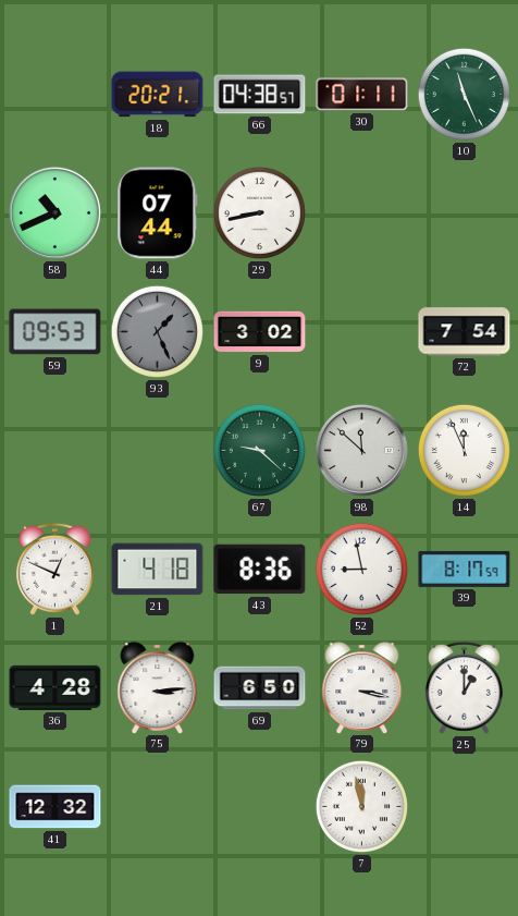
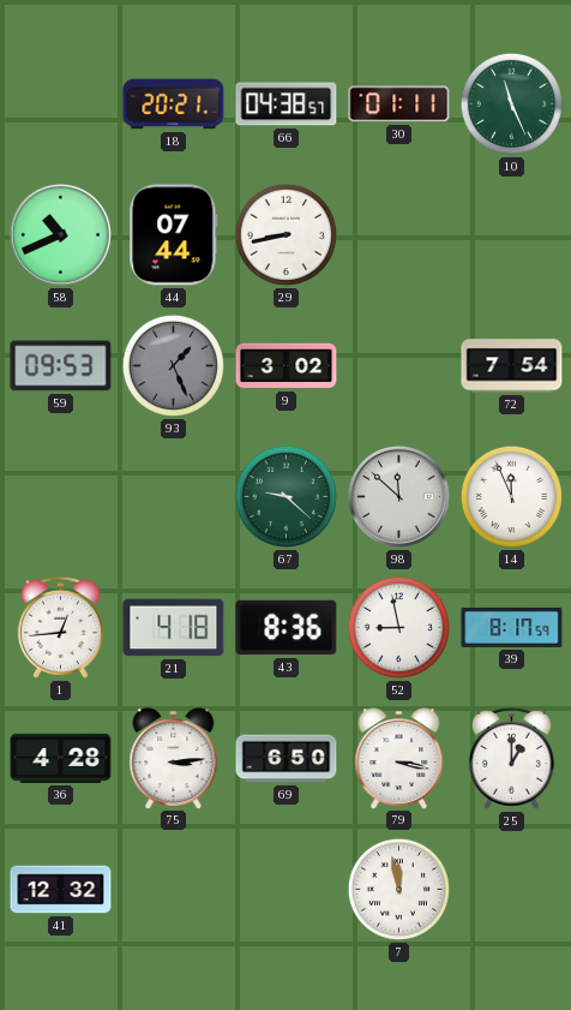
1: 12:49 -> 12:44
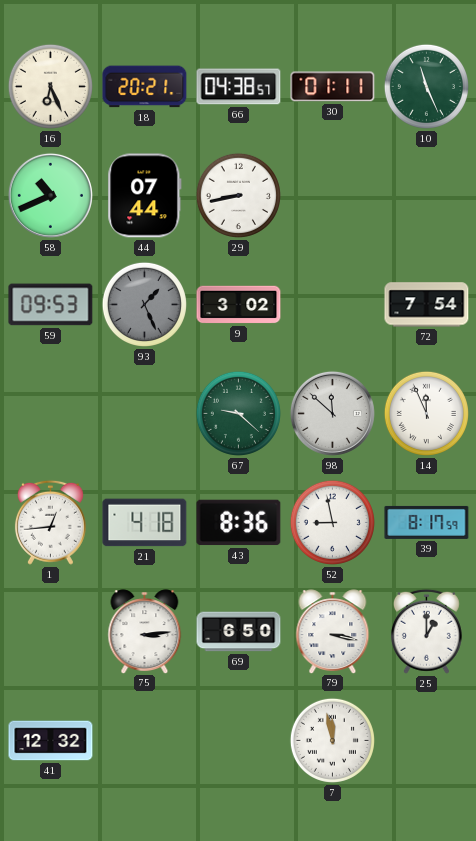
16: none -> 6:26
36: 4:28 -> none
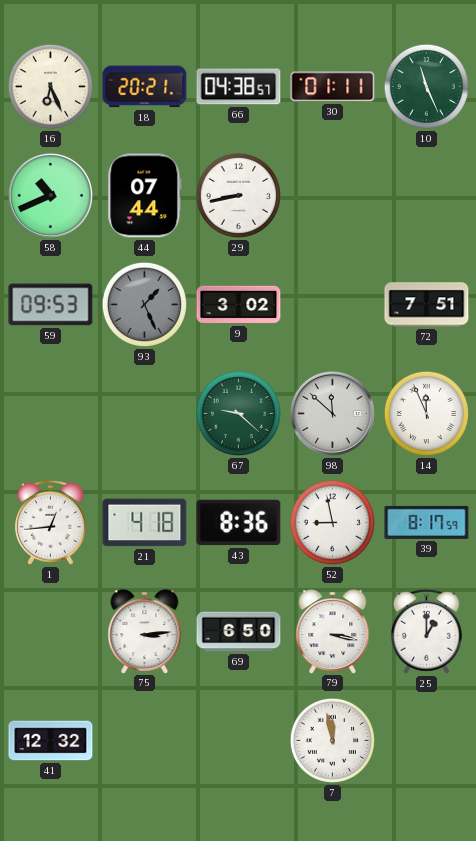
72: 7:54 -> 7:51
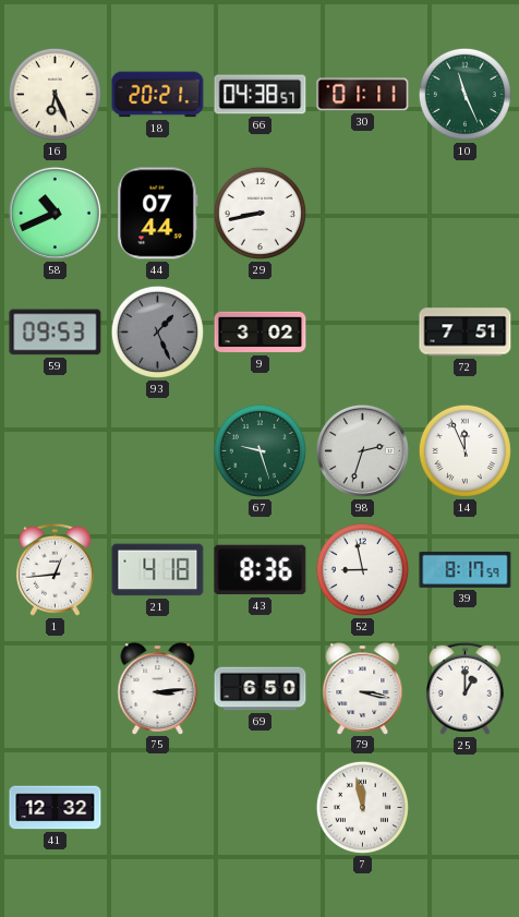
67: 9:22 -> 9:27
98: 11:52 -> 2:33
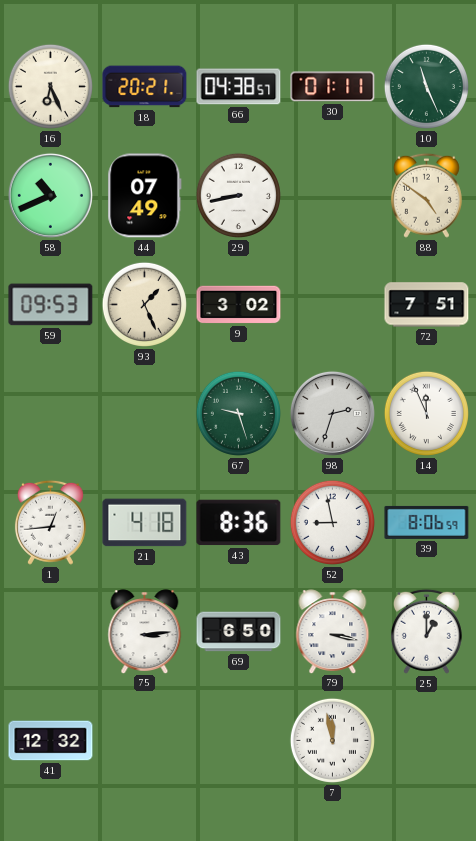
44: 07:44 -> 07:49
88: none -> 4:51
93 dial: grey -> cream
39: 8:17 -> 8:06
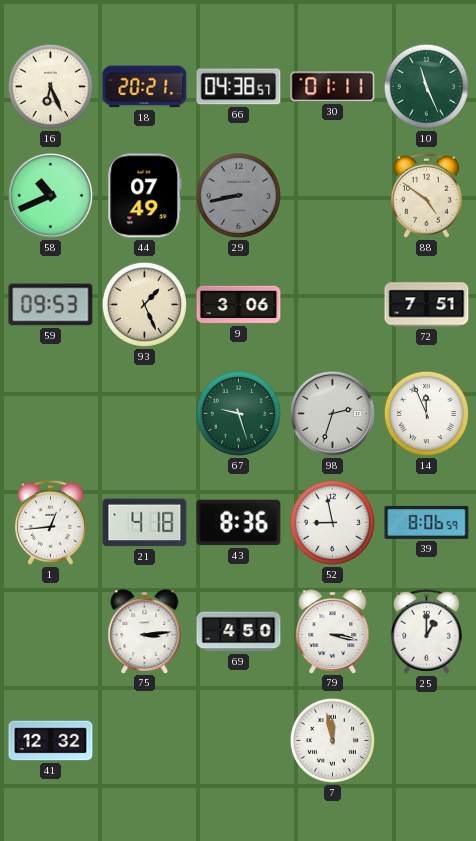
29 dial: white -> grey
9: 3:02 -> 3:06
69: 6:50 -> 4:50
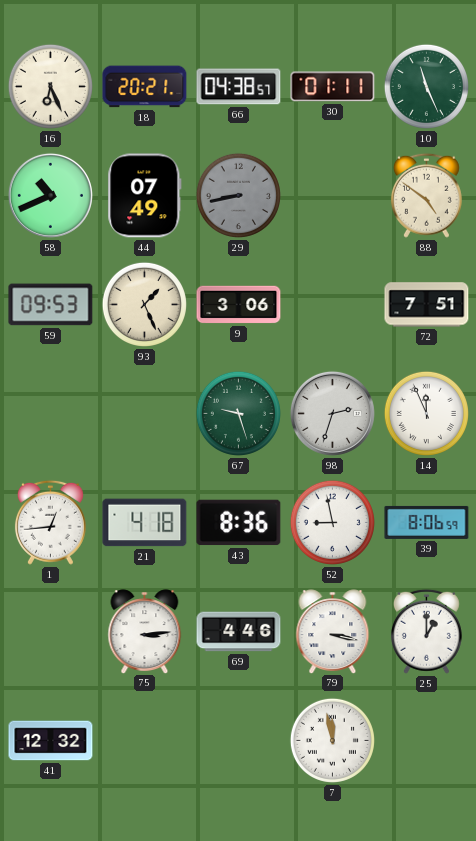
69: 4:50 -> 4:46
